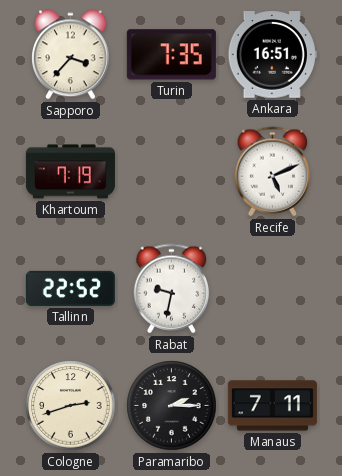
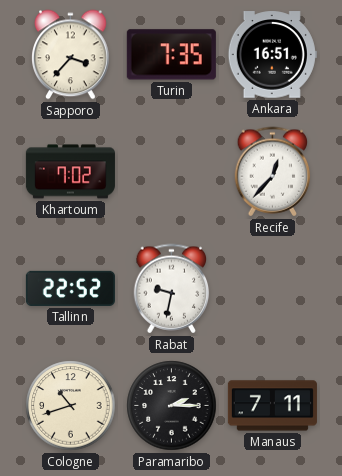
Khartoum: 7:19 -> 7:02
Recife: 5:11 -> 12:37
Cologne: 2:42 -> 10:42
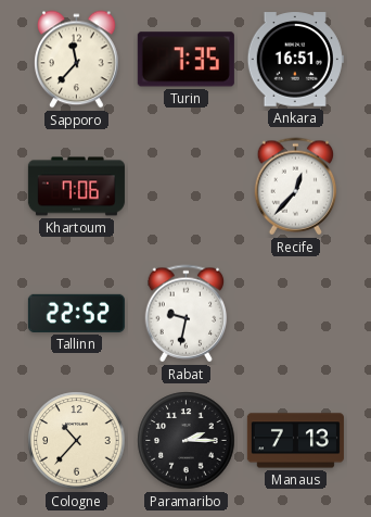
Sapporo: 3:37 -> 11:37
Khartoum: 7:02 -> 7:06
Cologne: 10:42 -> 10:37
Manaus: 7:11 -> 7:13
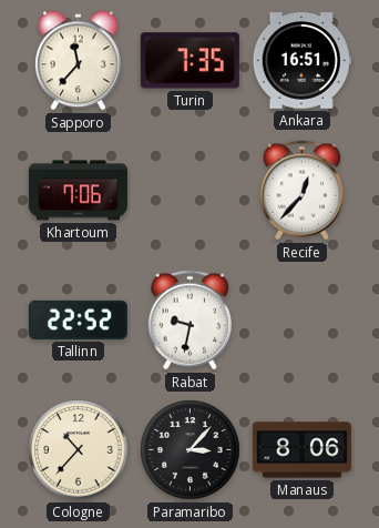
Paramaribo: 2:15 -> 3:07
Manaus: 7:13 -> 8:06
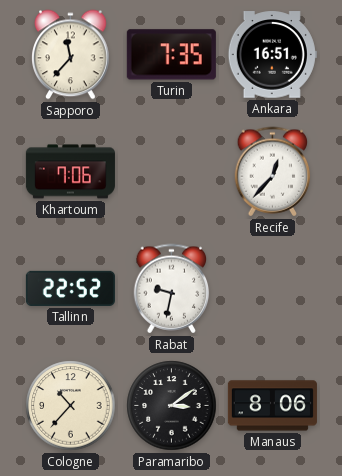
Paramaribo: 3:07 -> 3:09
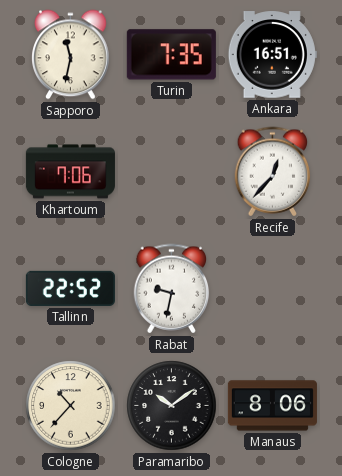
Sapporo: 11:37 -> 11:32
Paramaribo: 3:09 -> 10:09
